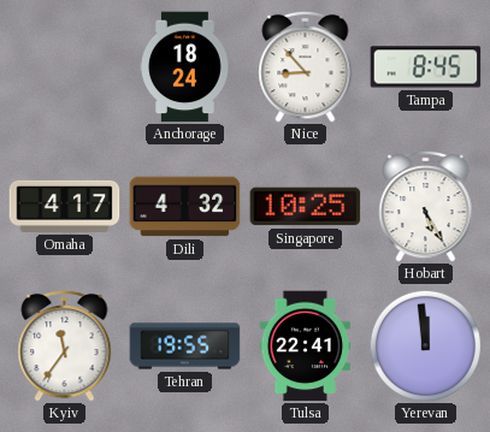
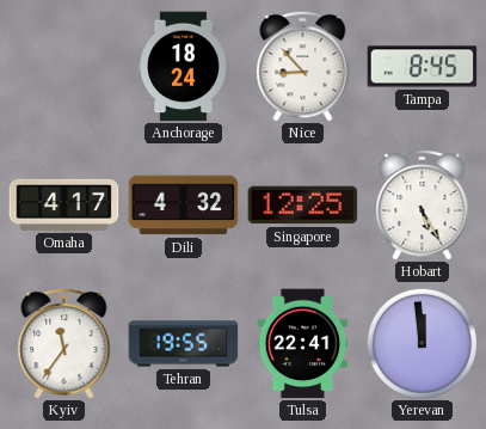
Singapore: 10:25 -> 12:25
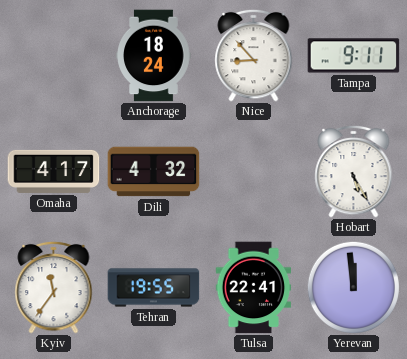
Tampa: 8:45 -> 9:11
Singapore: 12:25 -> none
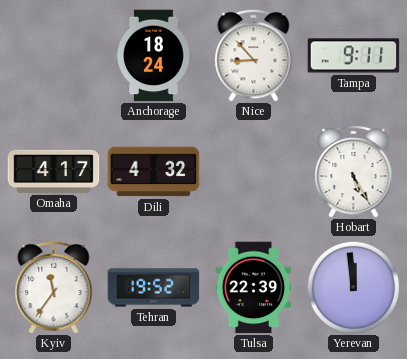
Tehran: 19:55 -> 19:52
Tulsa: 22:41 -> 22:39
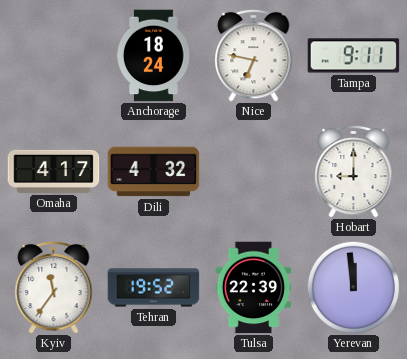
Nice: 8:53 -> 6:47
Hobart: 5:25 -> 9:00
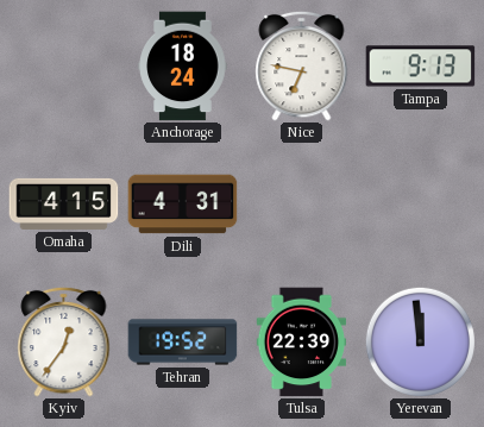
Tampa: 9:11 -> 9:13
Omaha: 4:17 -> 4:15
Dili: 4:32 -> 4:31
Hobart: 9:00 -> none
Kyiv: 11:36 -> 12:36
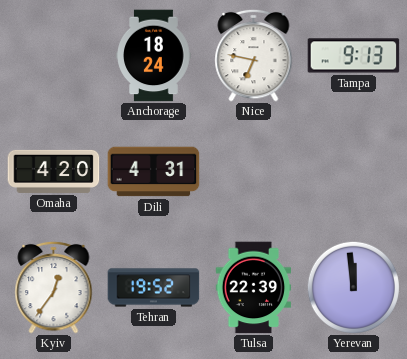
Omaha: 4:15 -> 4:20
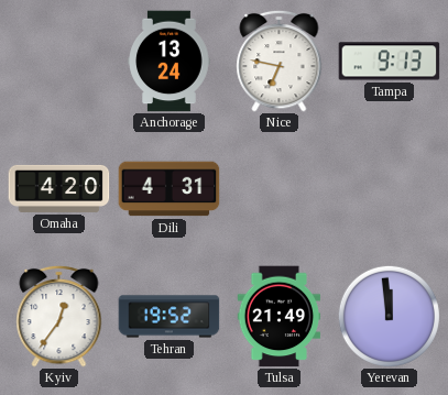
Anchorage: 18:24 -> 13:24
Tulsa: 22:39 -> 21:49
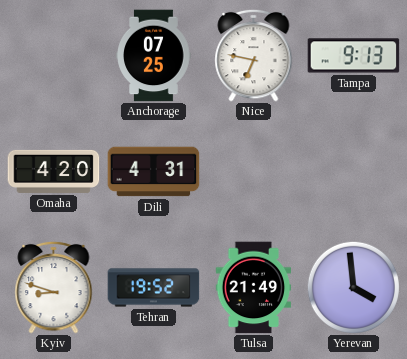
Anchorage: 13:24 -> 07:25
Kyiv: 12:36 -> 8:48
Yerevan: 11:59 -> 3:59
